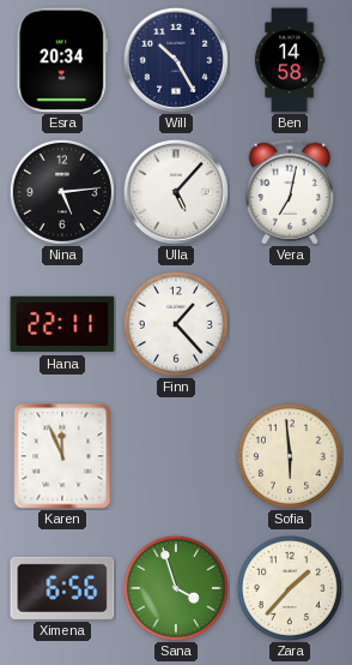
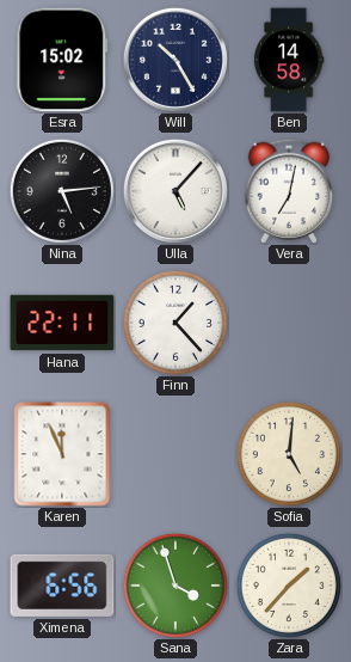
Esra: 20:34 -> 15:02
Sofia: 5:59 -> 5:01
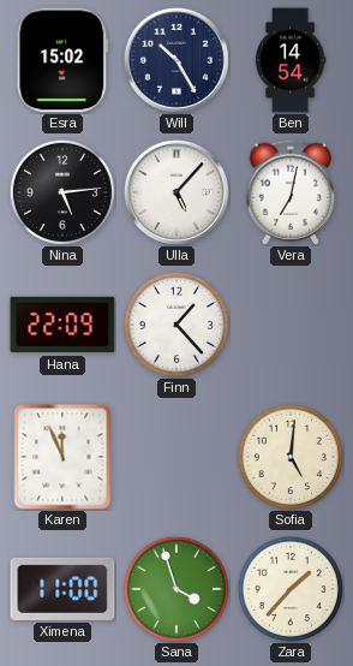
Ben: 14:58 -> 14:54
Hana: 22:11 -> 22:09
Ximena: 6:56 -> 11:00
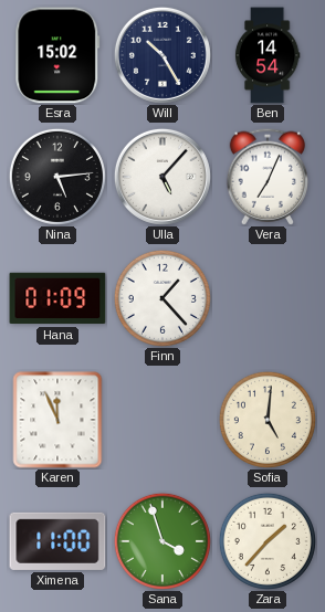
Vera: 7:02 -> 7:04
Hana: 22:09 -> 01:09
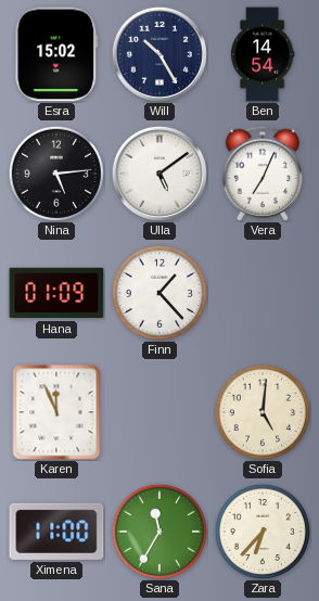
Ulla: 5:07 -> 5:09
Sana: 3:57 -> 11:35
Zara: 1:37 -> 6:37
